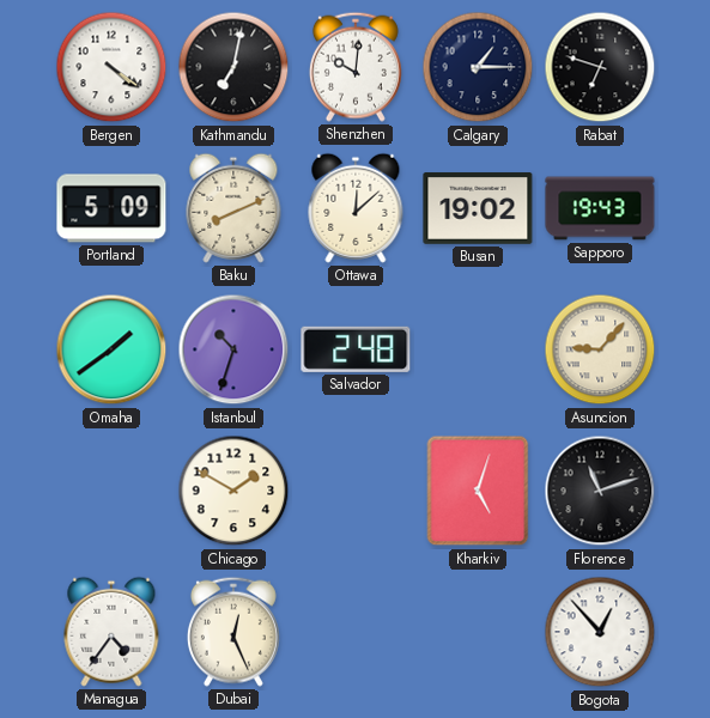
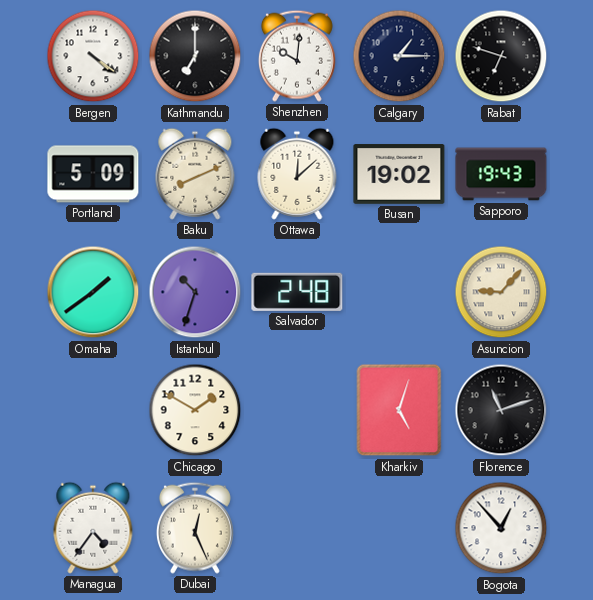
Kathmandu: 7:02 -> 7:00
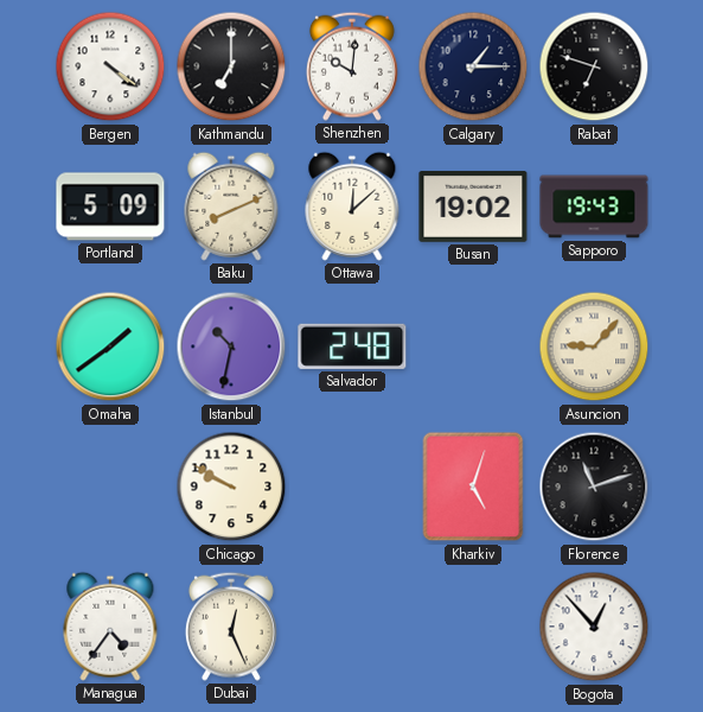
Istanbul: 10:33 -> 10:32
Chicago: 1:50 -> 9:50
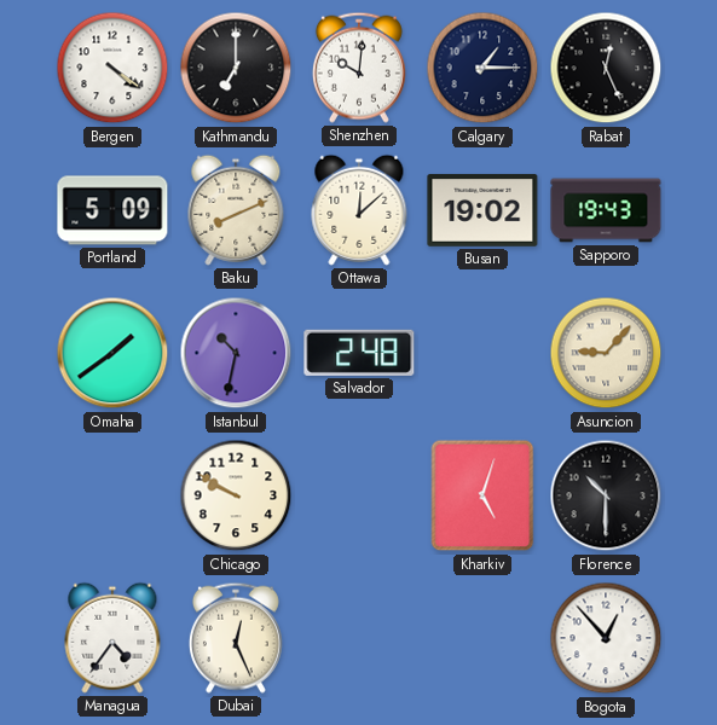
Rabat: 6:48 -> 12:26
Florence: 11:12 -> 10:30
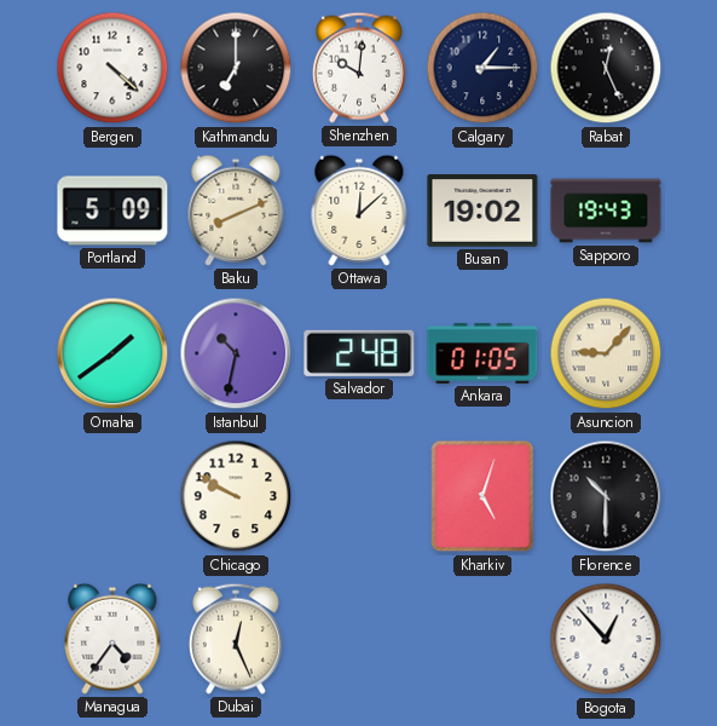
Bergen: 4:21 -> 4:22
Ankara: none -> 01:05
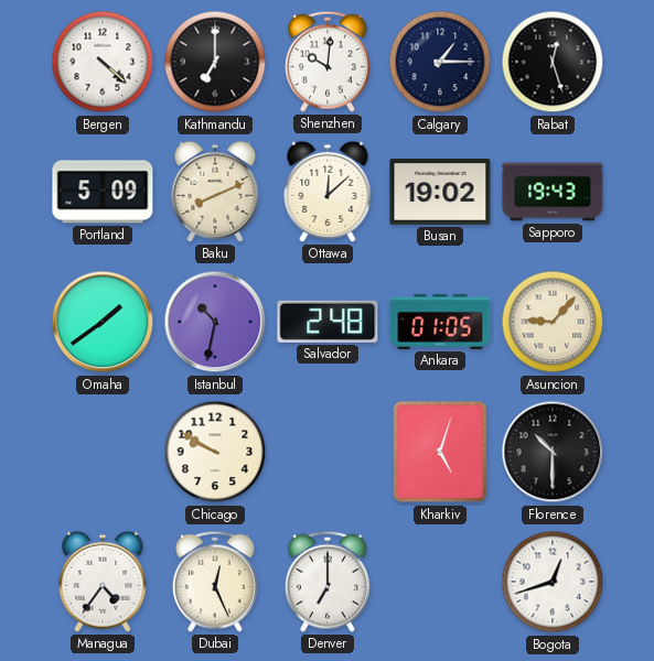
Rabat: 12:26 -> 12:27
Denver: none -> 7:00
Bogota: 12:53 -> 12:42
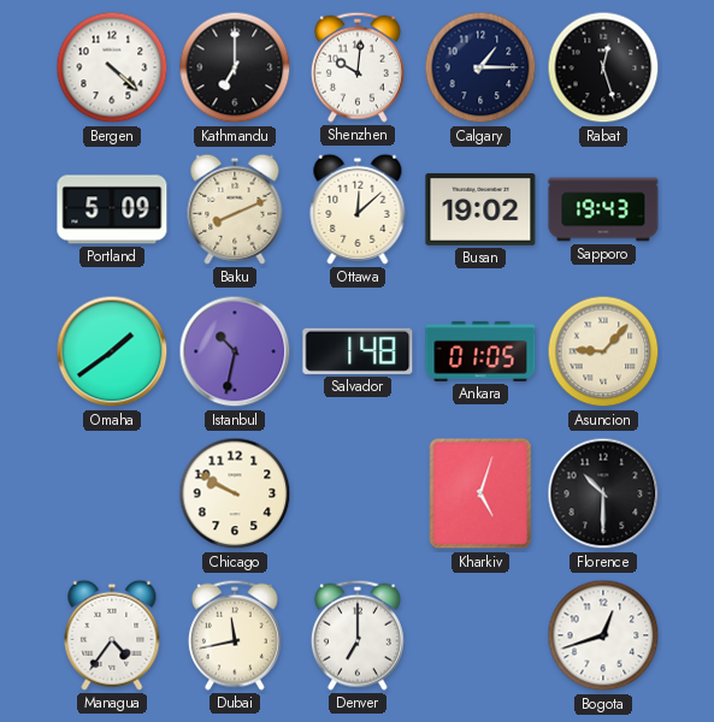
Salvador: 2:48 -> 1:48
Dubai: 12:26 -> 11:43
